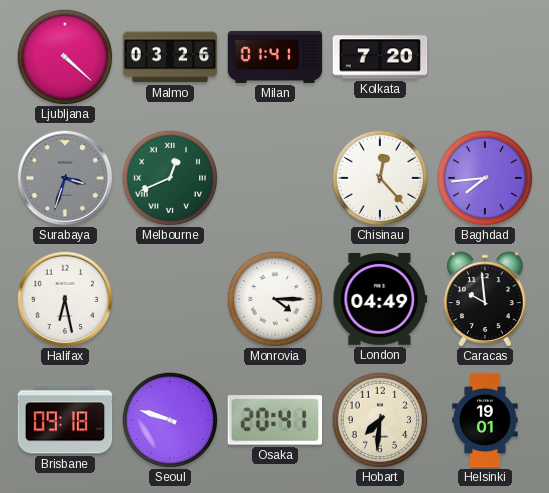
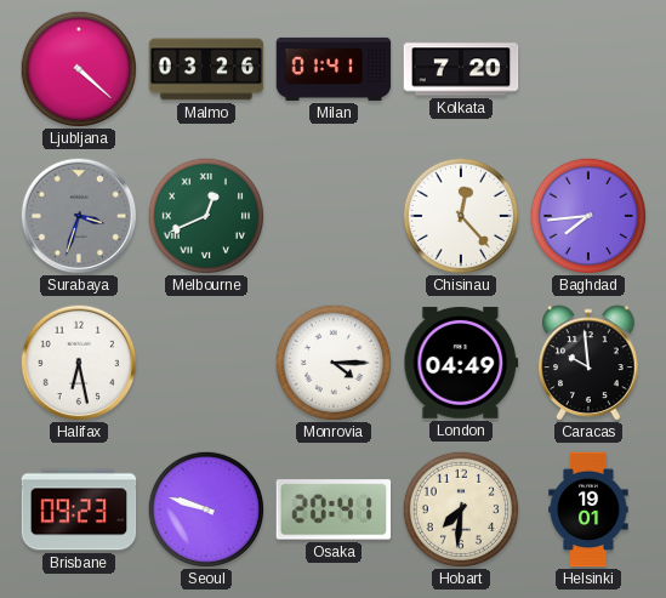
Brisbane: 09:18 -> 09:23
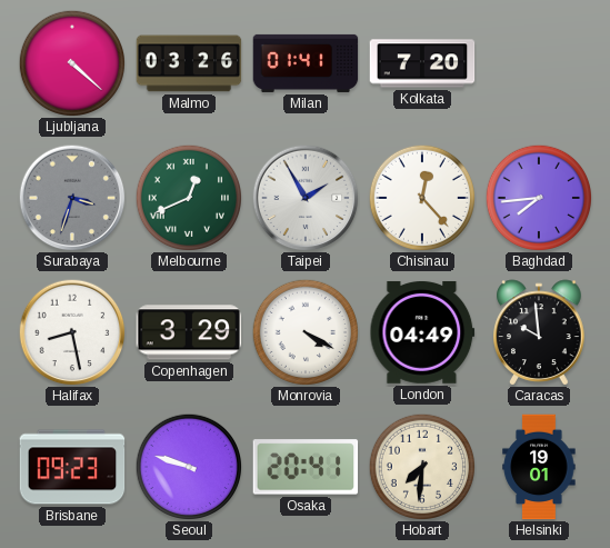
Taipei: none -> 1:55
Halifax: 6:28 -> 8:28
Copenhagen: none -> 3:29
Monrovia: 4:15 -> 4:20
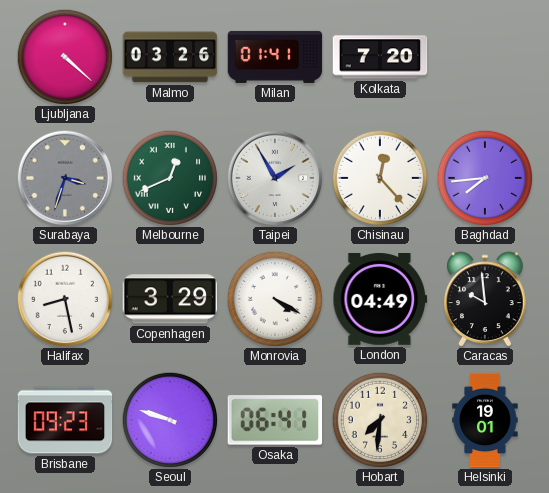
Osaka: 20:41 -> 06:41
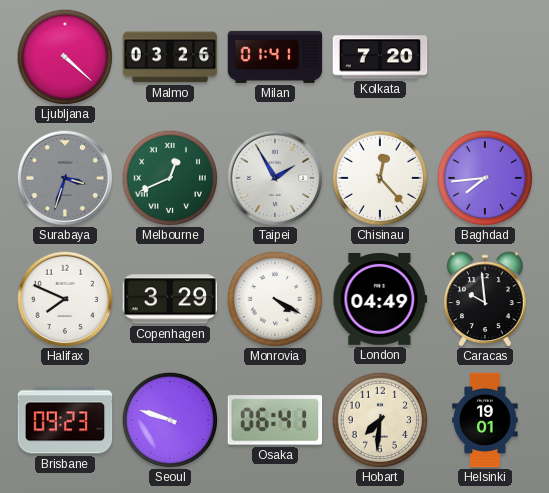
Halifax: 8:28 -> 7:49
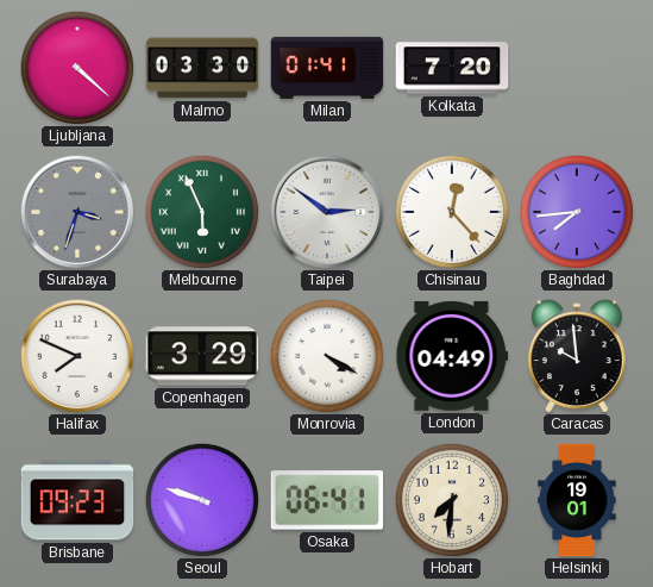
Malmo: 03:26 -> 03:30
Melbourne: 12:41 -> 5:56
Taipei: 1:55 -> 2:51
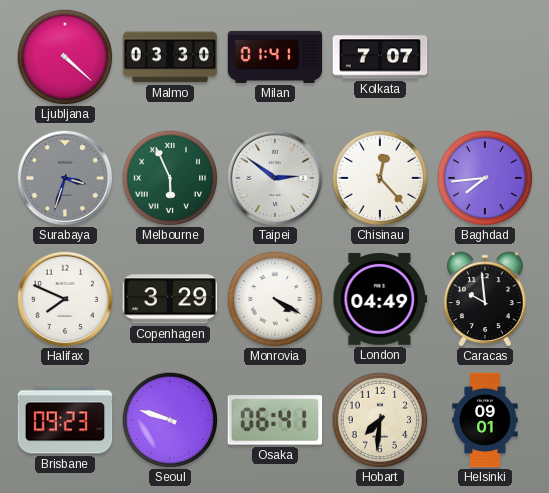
Kolkata: 7:20 -> 7:07
Helsinki: 19:01 -> 09:01
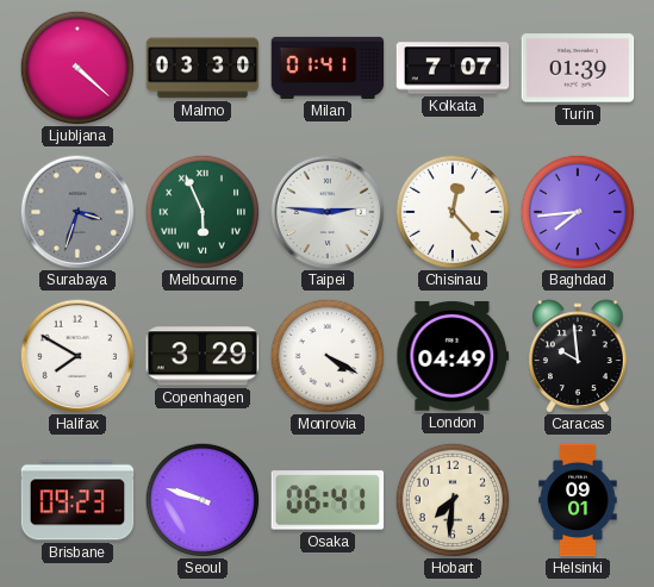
Turin: none -> 01:39
Taipei: 2:51 -> 2:46
Halifax: 7:49 -> 7:50
